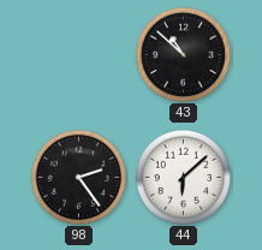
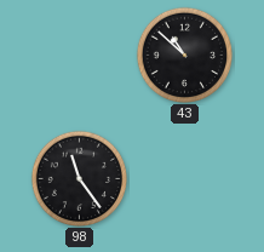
98: 2:24 -> 11:24
44: 6:08 -> none
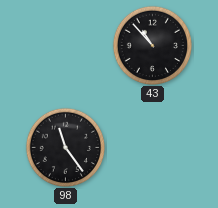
43: 10:52 -> 10:53
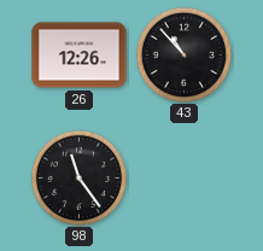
26: none -> 12:26
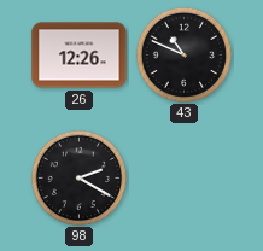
43: 10:53 -> 10:49
98: 11:24 -> 2:20
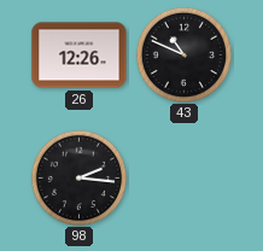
98: 2:20 -> 2:16
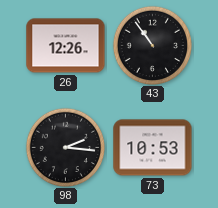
43: 10:49 -> 10:54
73: none -> 10:53
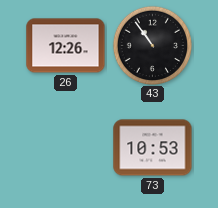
98: 2:16 -> none
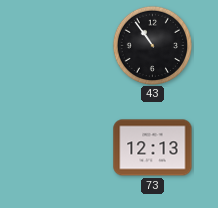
26: 12:26 -> none
73: 10:53 -> 12:13
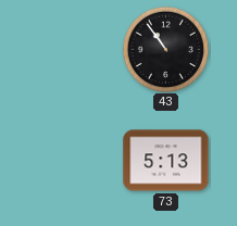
73: 12:13 -> 5:13
